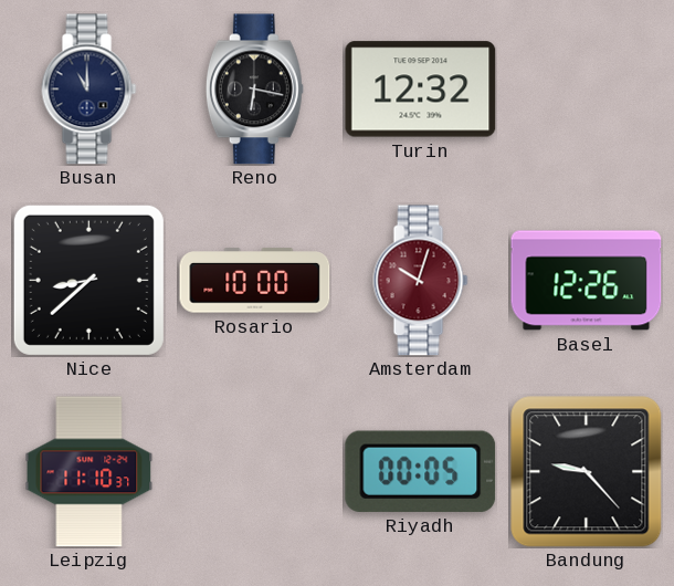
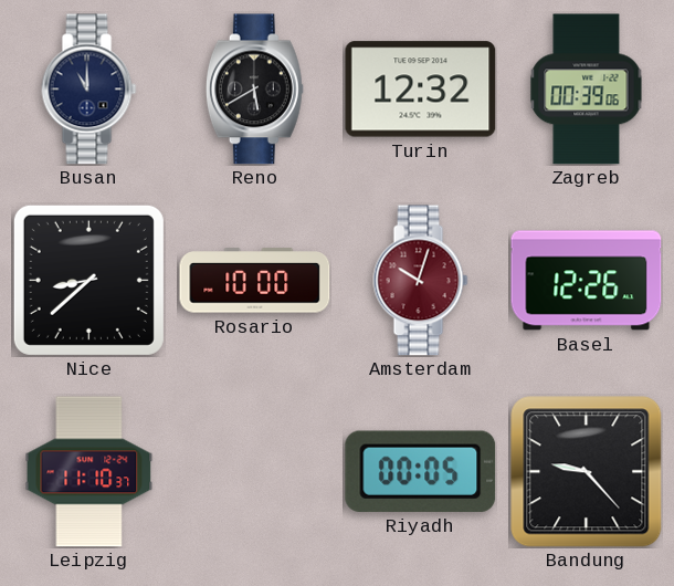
Reno: 6:17 -> 5:40
Zagreb: none -> 00:39
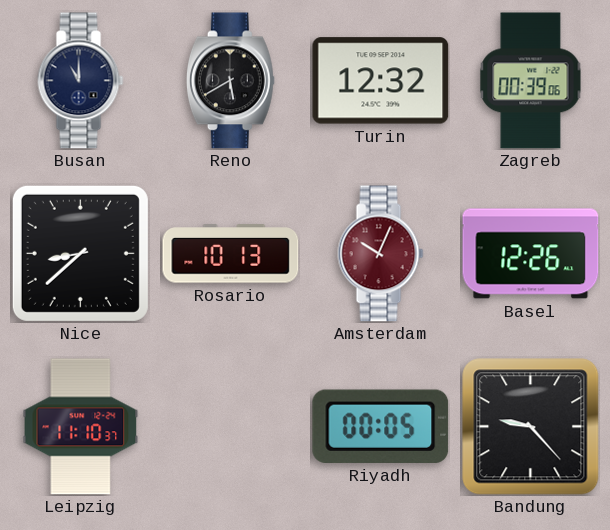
Rosario: 10:00 -> 10:13
Amsterdam: 10:03 -> 10:04
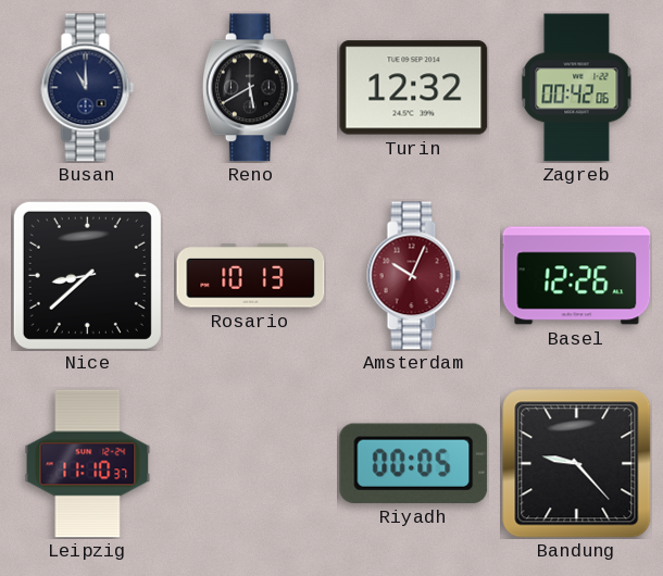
Zagreb: 00:39 -> 00:42
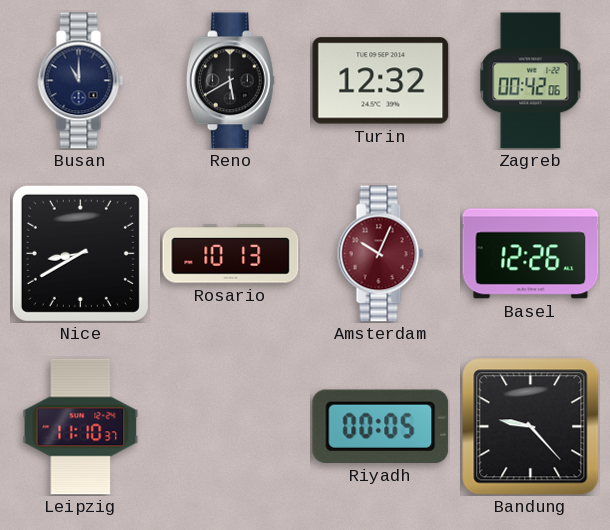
Nice: 8:38 -> 8:40
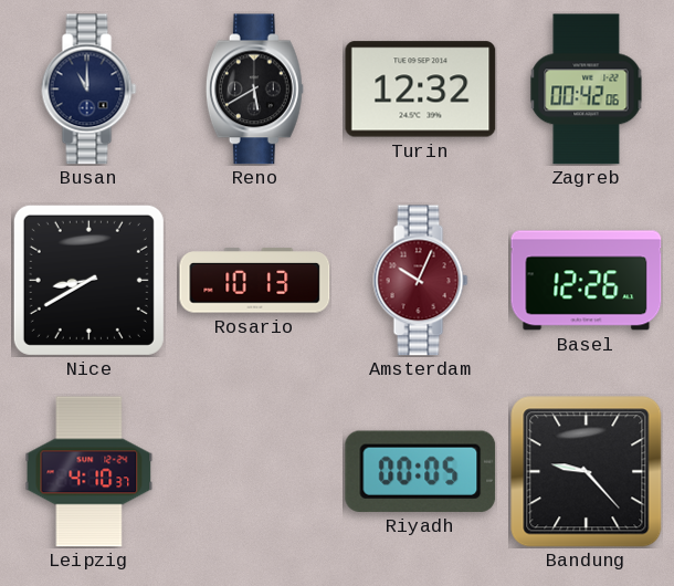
Leipzig: 11:10 -> 4:10
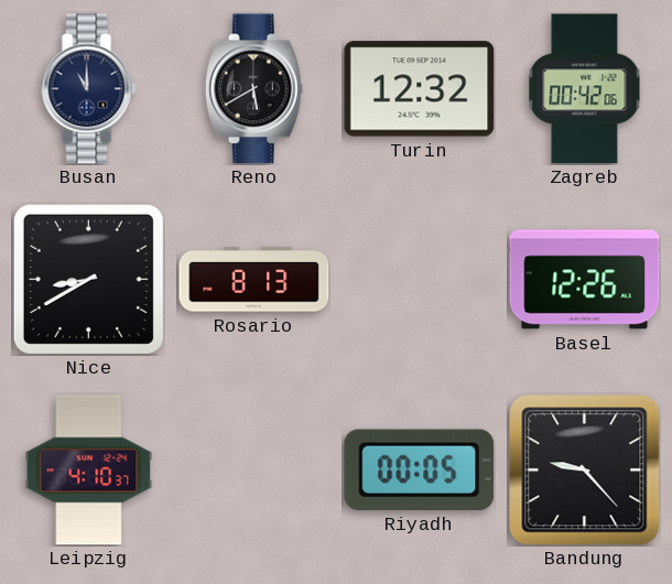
Rosario: 10:13 -> 8:13
Amsterdam: 10:04 -> none
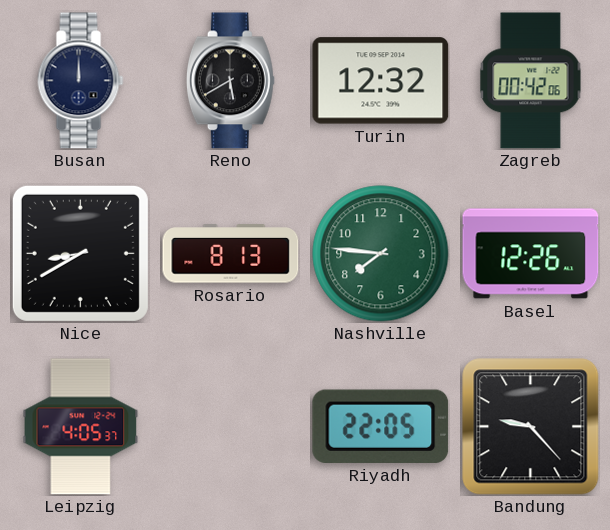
Busan: 11:00 -> 12:00
Nashville: none -> 7:46
Leipzig: 4:10 -> 4:05
Riyadh: 00:05 -> 22:05
